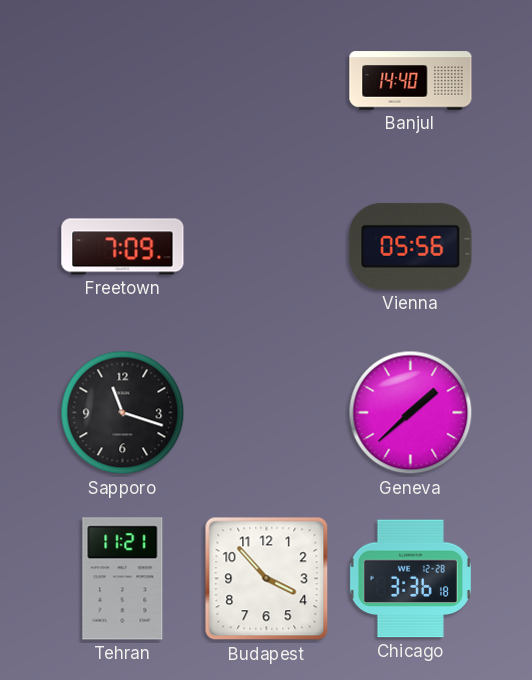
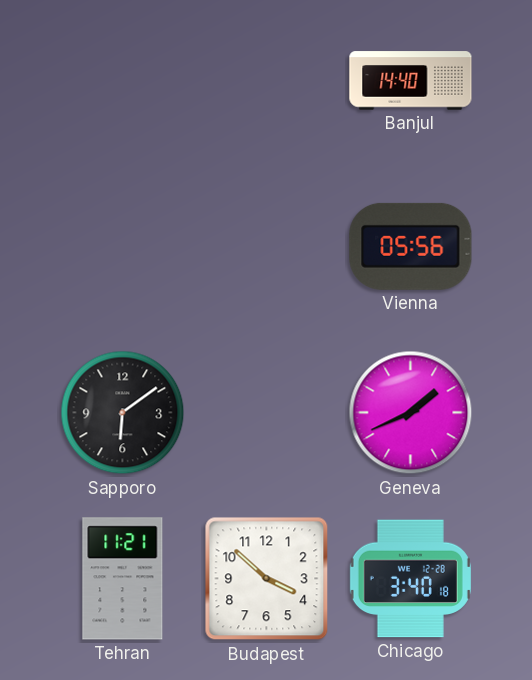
Freetown: 7:09 -> none
Sapporo: 11:18 -> 6:09
Geneva: 1:38 -> 1:41
Budapest: 3:53 -> 3:52
Chicago: 3:36 -> 3:40
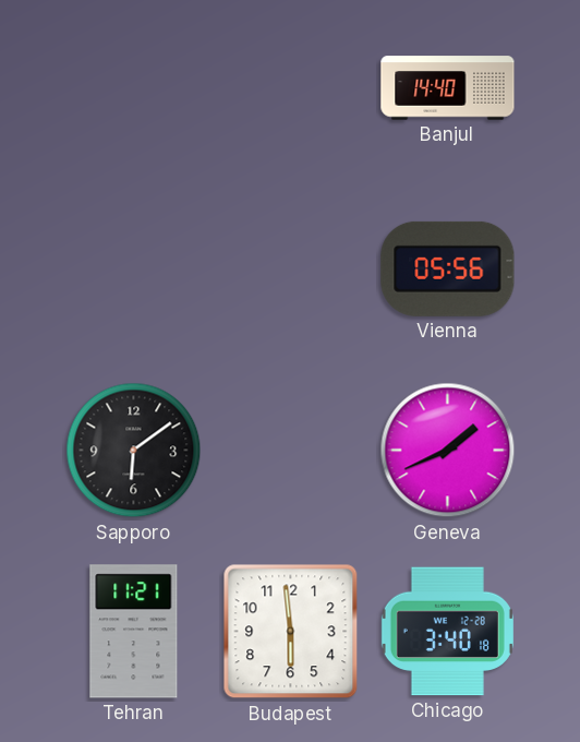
Budapest: 3:52 -> 5:59
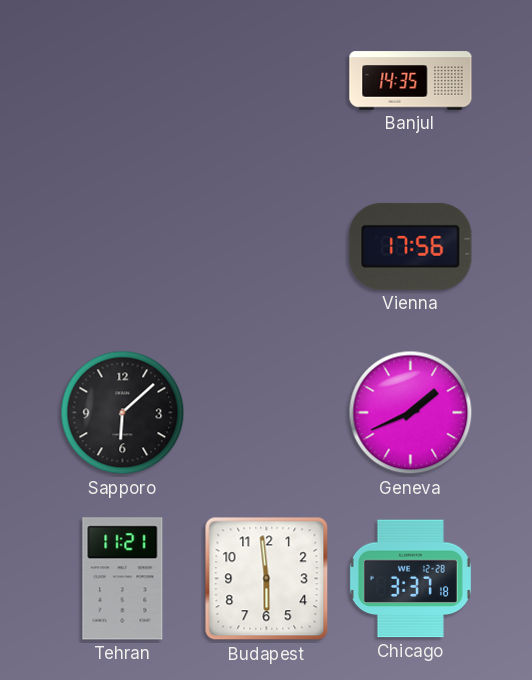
Banjul: 14:40 -> 14:35
Vienna: 05:56 -> 17:56
Sapporo: 6:09 -> 6:08
Chicago: 3:40 -> 3:37
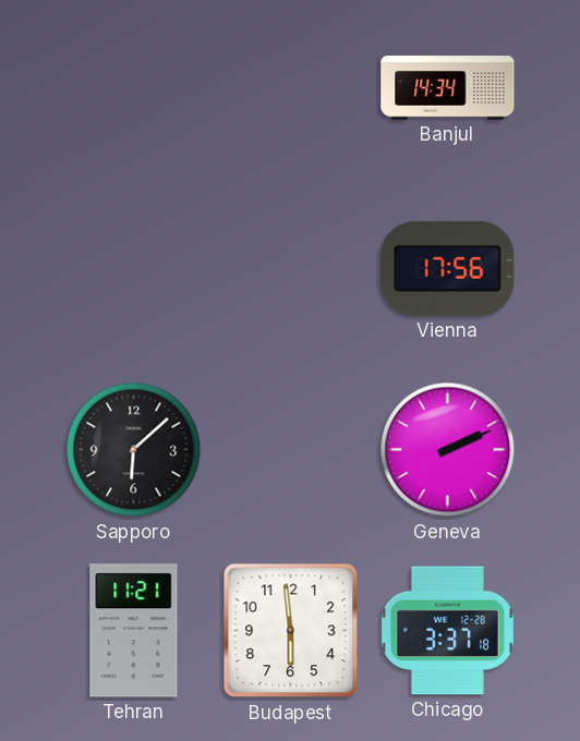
Banjul: 14:35 -> 14:34
Geneva: 1:41 -> 2:11
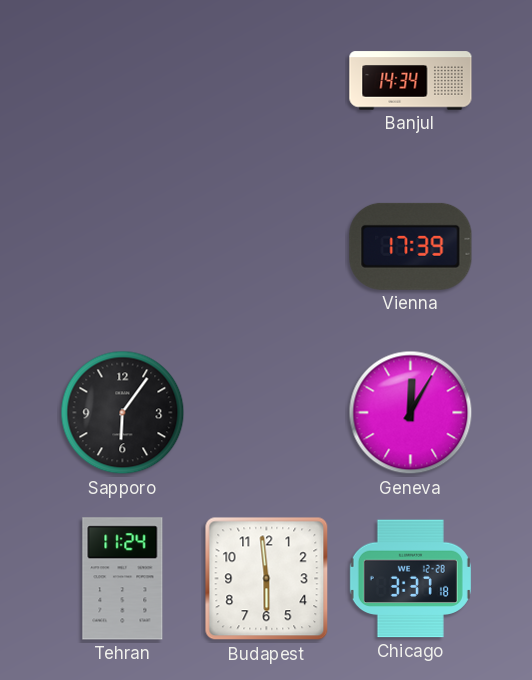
Vienna: 17:56 -> 17:39
Sapporo: 6:08 -> 6:06
Geneva: 2:11 -> 12:05
Tehran: 11:21 -> 11:24
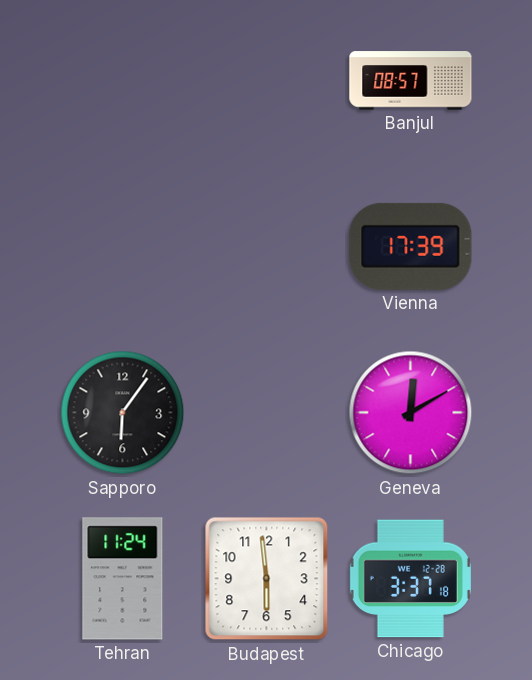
Banjul: 14:34 -> 08:57
Geneva: 12:05 -> 12:10
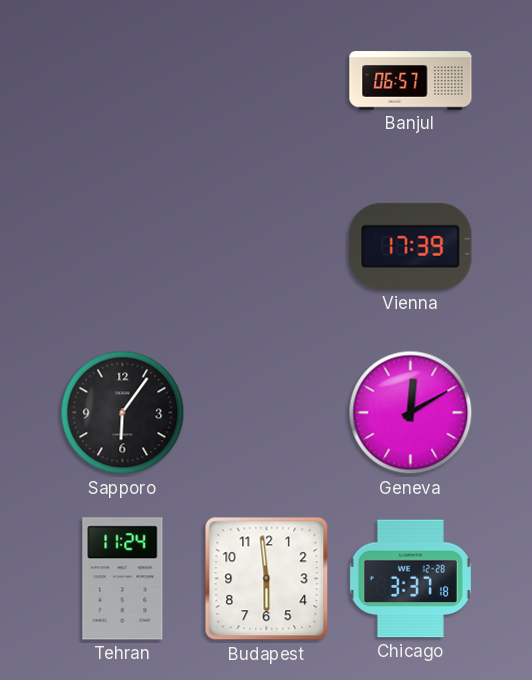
Banjul: 08:57 -> 06:57
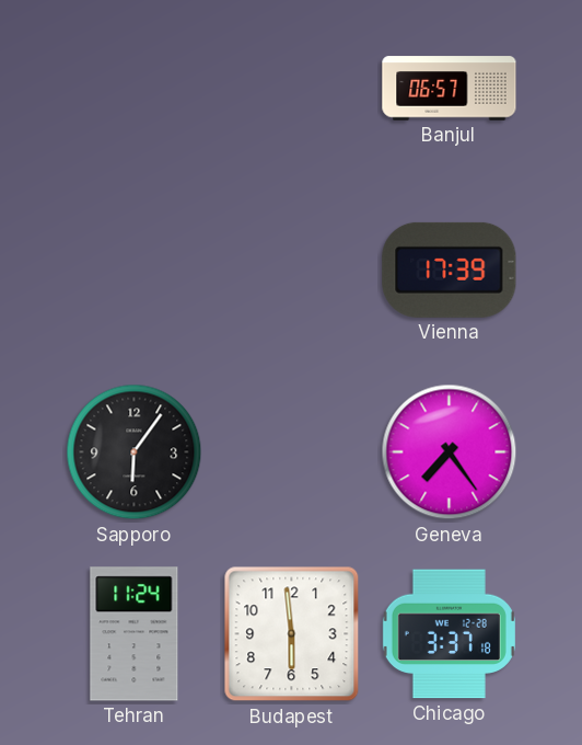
Geneva: 12:10 -> 7:24
